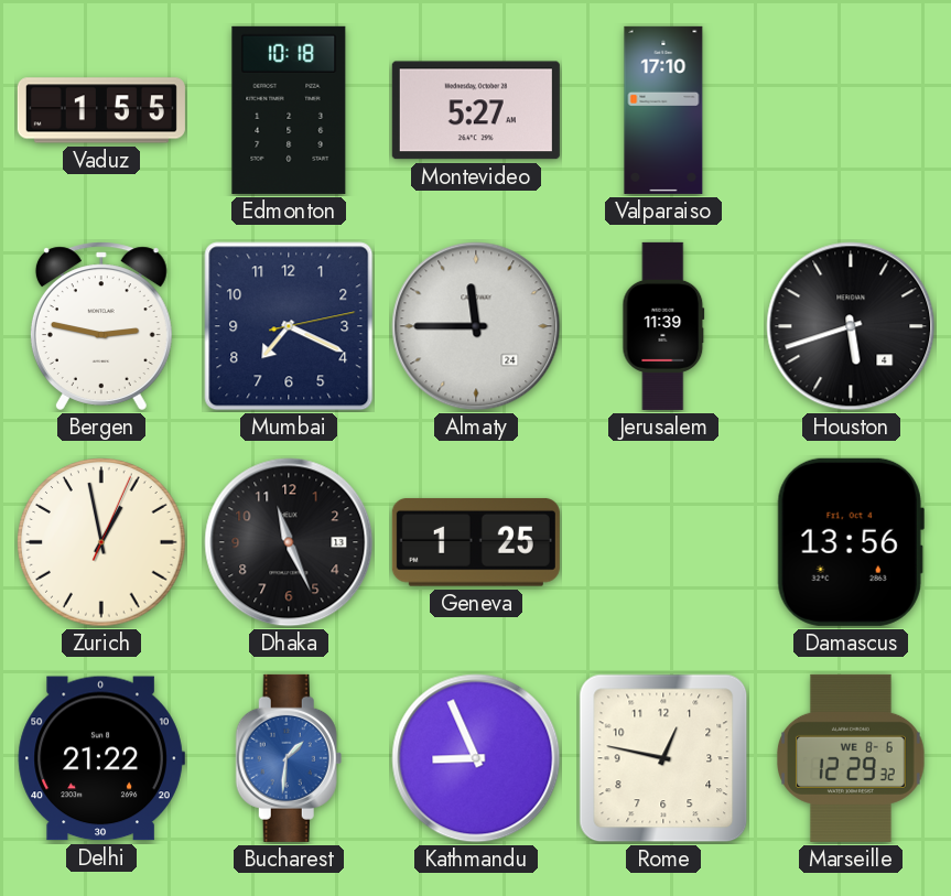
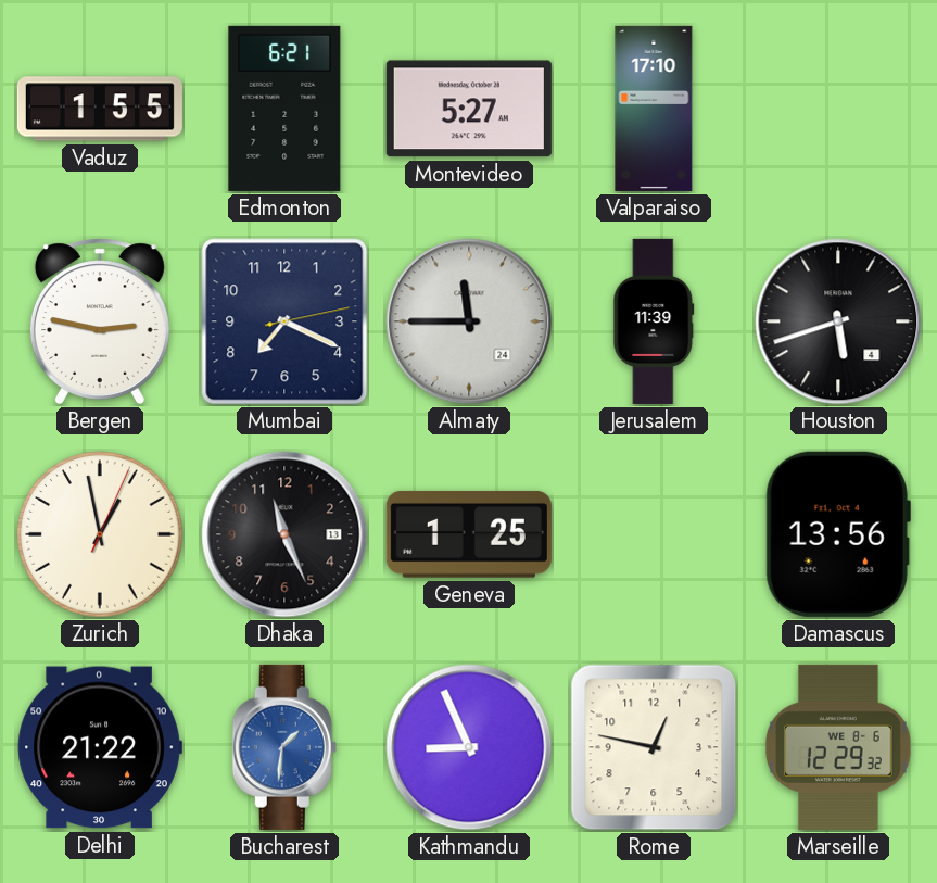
Edmonton: 10:18 -> 6:21
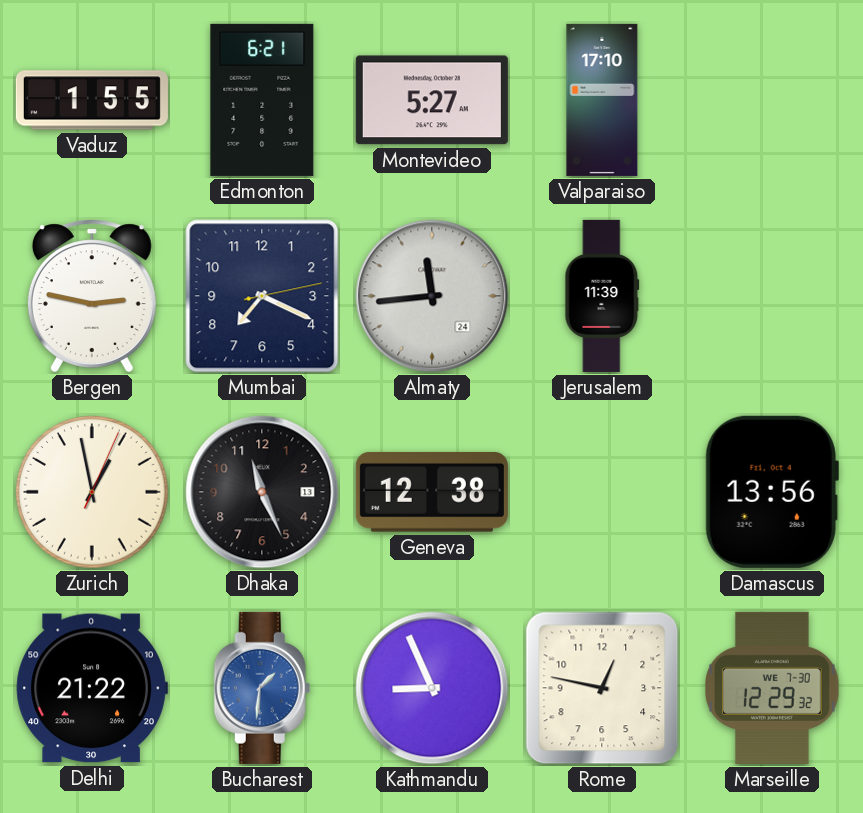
Almaty: 11:45 -> 11:44
Houston: 5:42 -> none
Geneva: 1:25 -> 12:38
Marseille date: WE 8-6 -> WE 7-30
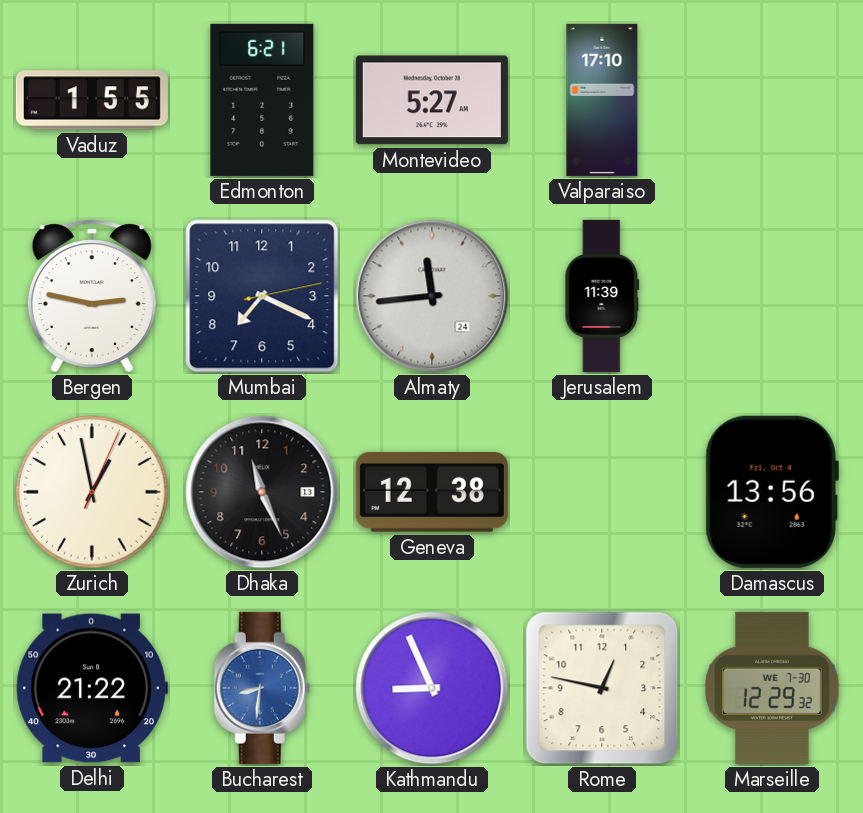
Bucharest: 1:31 -> 8:31
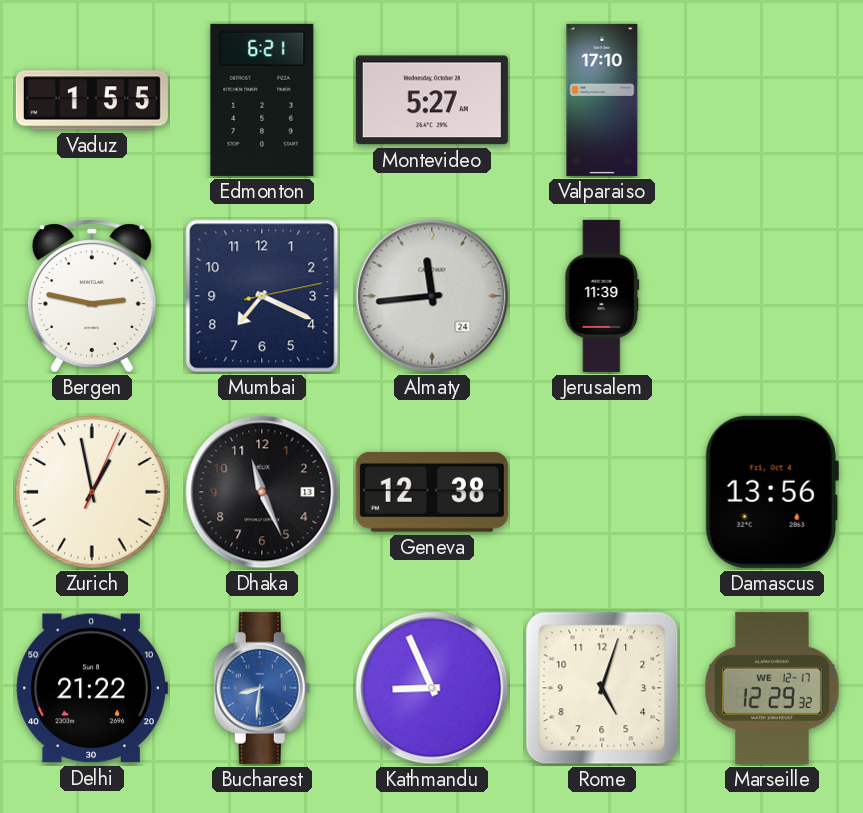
Rome: 12:47 -> 5:03
Marseille date: WE 7-30 -> WE 12-17
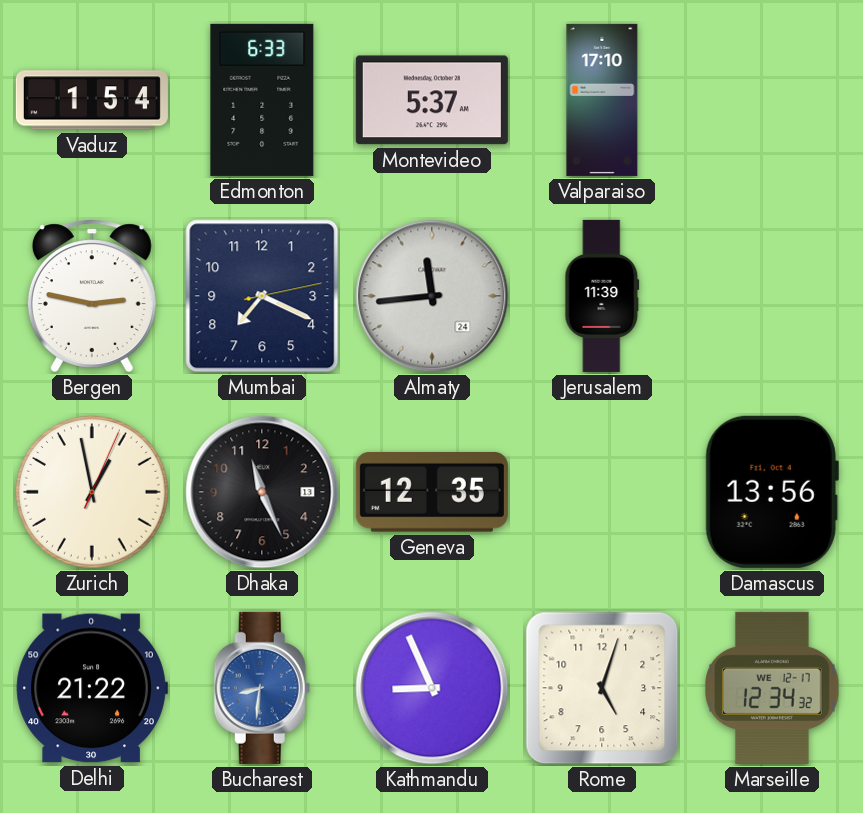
Vaduz: 1:55 -> 1:54
Edmonton: 6:21 -> 6:33
Montevideo: 5:27 -> 5:37
Geneva: 12:38 -> 12:35
Marseille: 12:29 -> 12:34
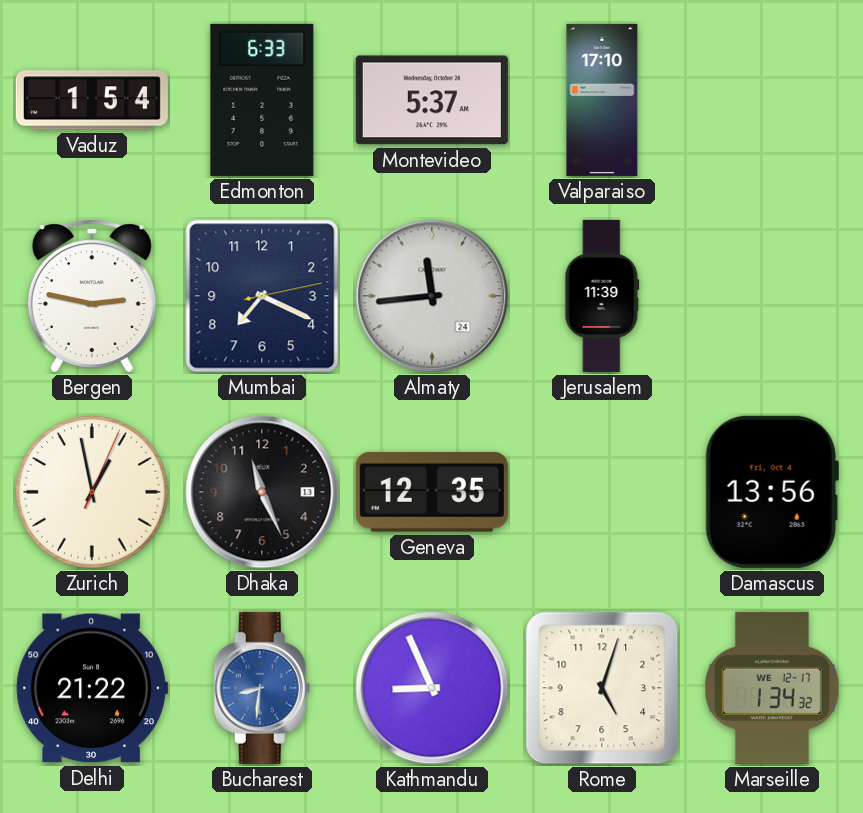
Marseille: 12:34 -> 1:34
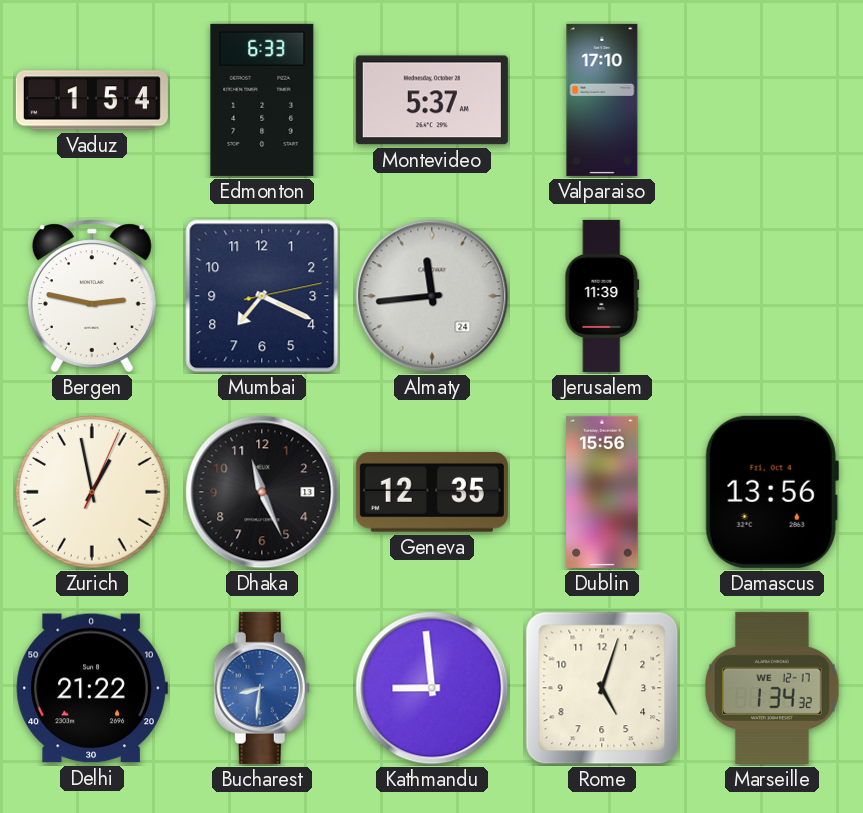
Dublin: none -> 15:56
Kathmandu: 8:56 -> 8:59
